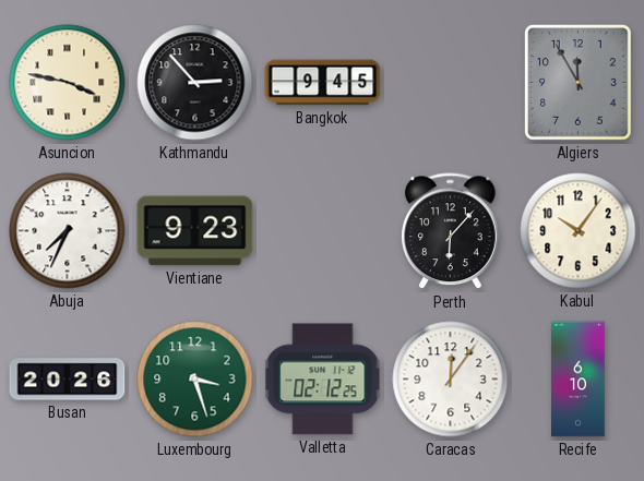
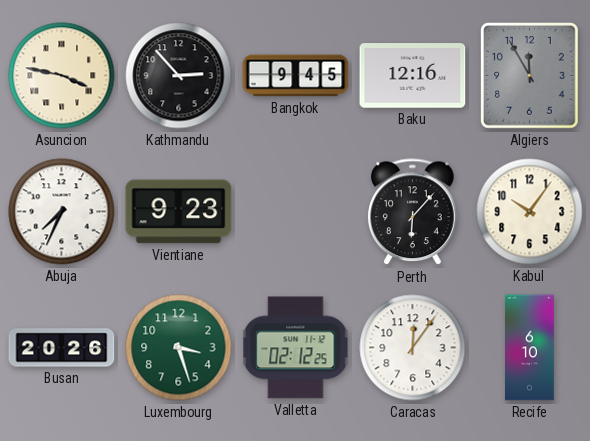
Baku: none -> 12:16
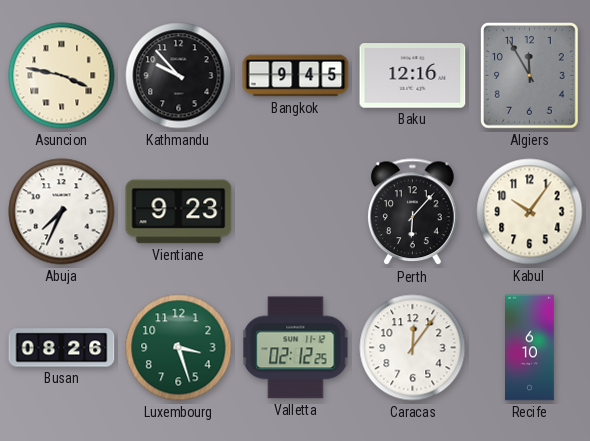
Kathmandu: 2:53 -> 9:53
Busan: 20:26 -> 08:26
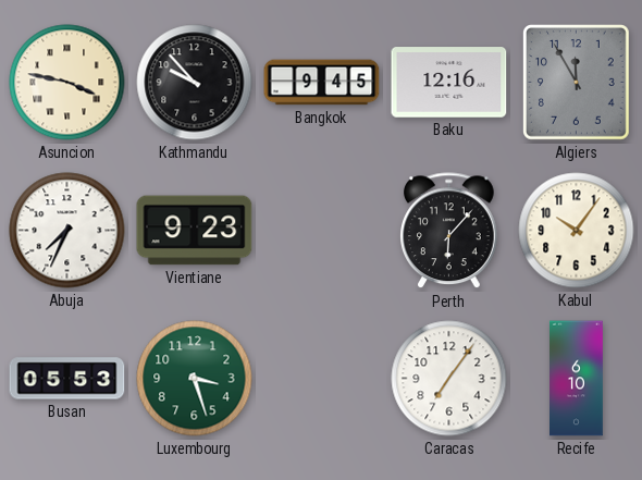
Busan: 08:26 -> 05:53
Valletta: 02:12 -> none
Caracas: 12:06 -> 7:06
